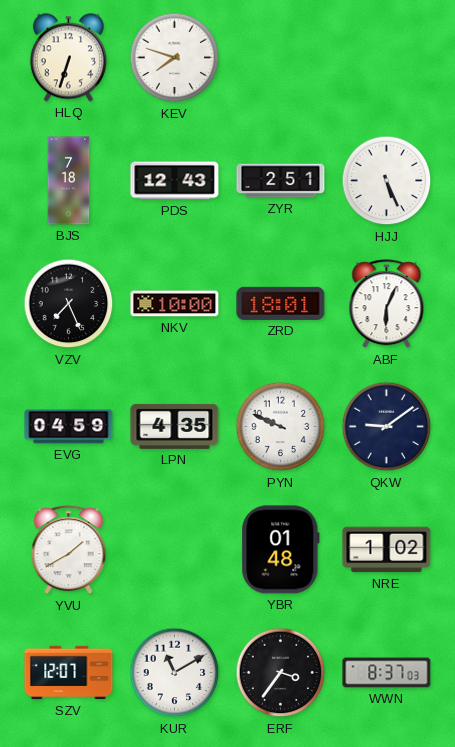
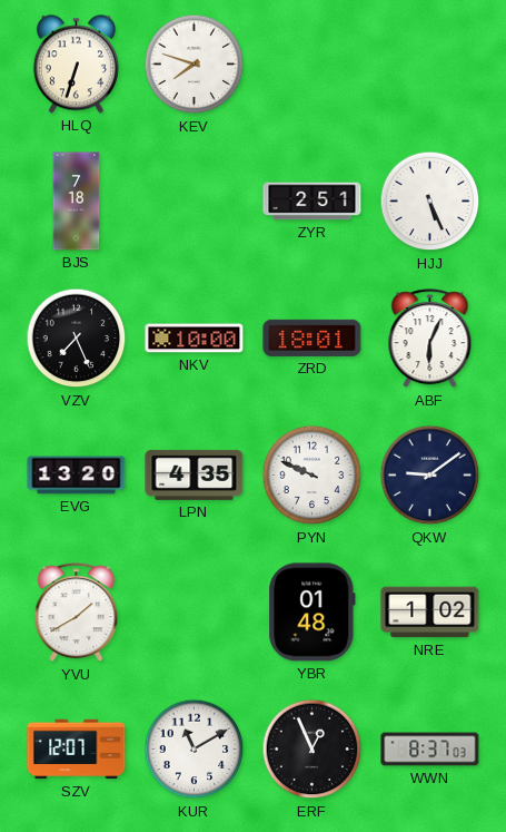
PDS: 12:43 -> none
EVG: 04:59 -> 13:20
ERF: 3:36 -> 12:56
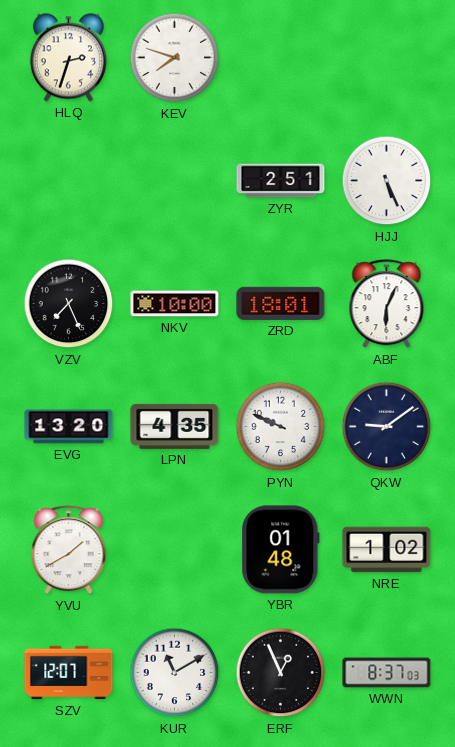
HLQ: 6:33 -> 2:33
BJS: 7:18 -> none
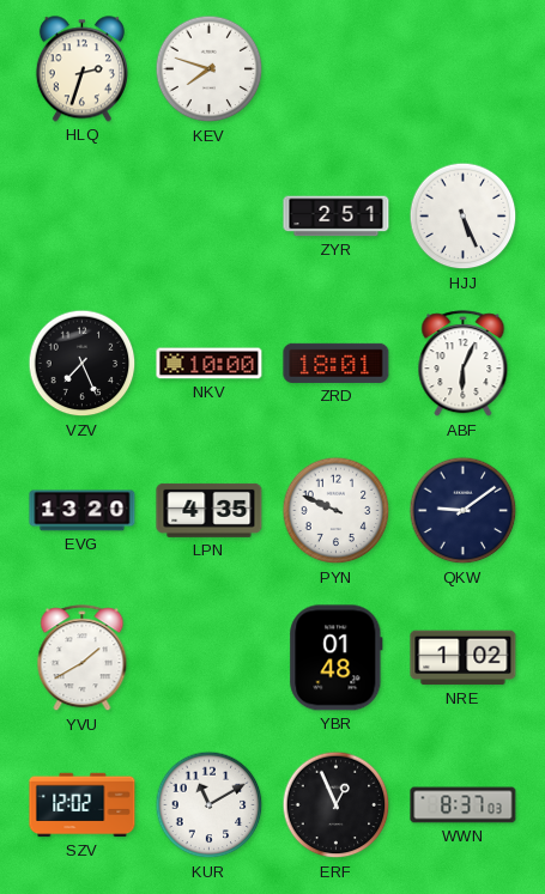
SZV: 12:07 -> 12:02
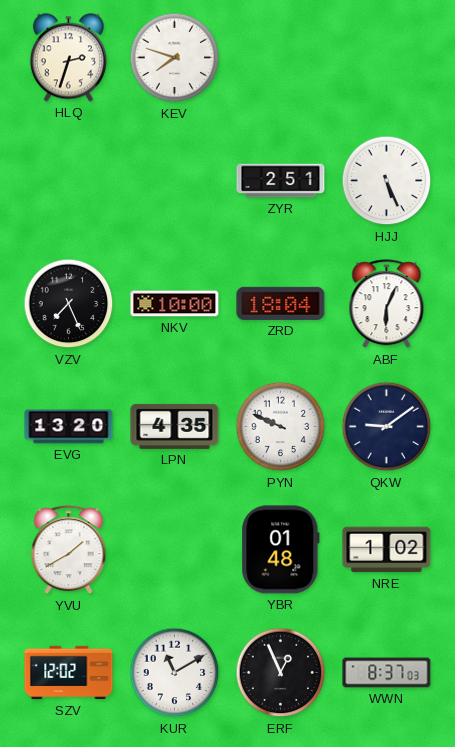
ZRD: 18:01 -> 18:04
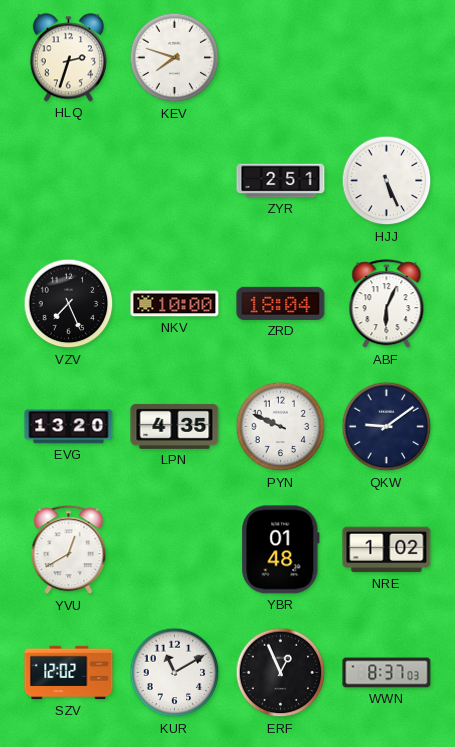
YVU: 1:40 -> 12:40
